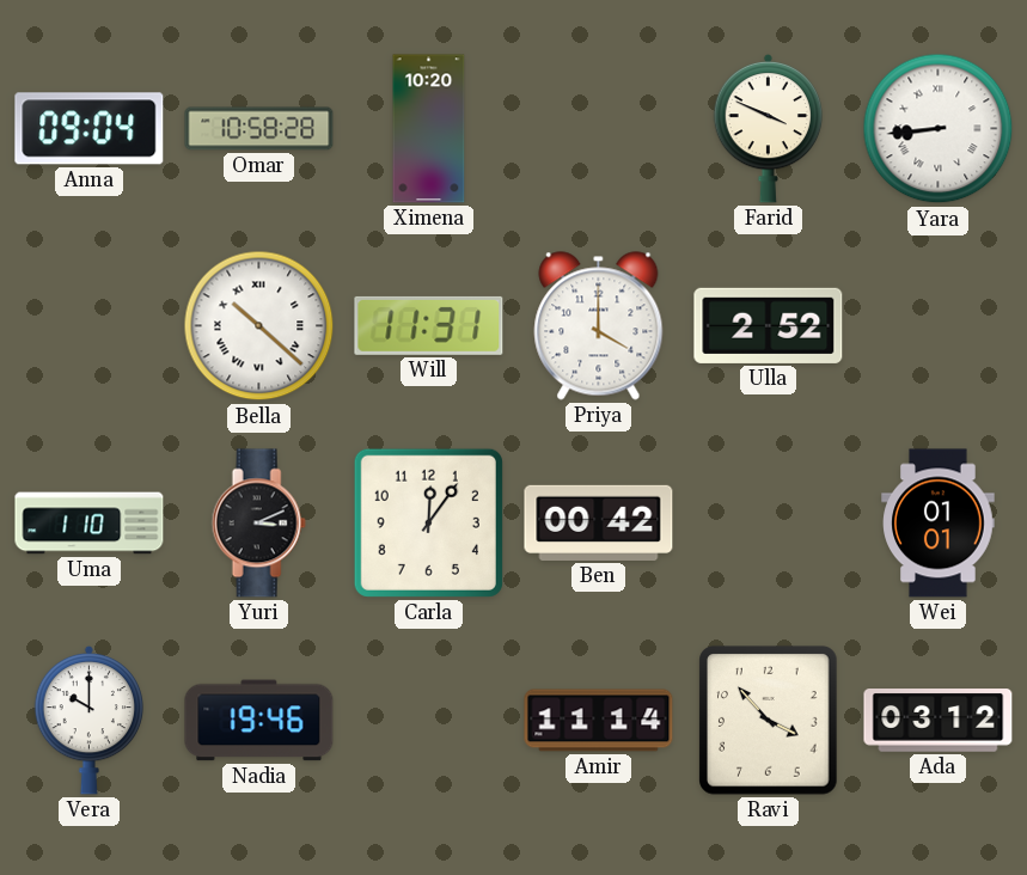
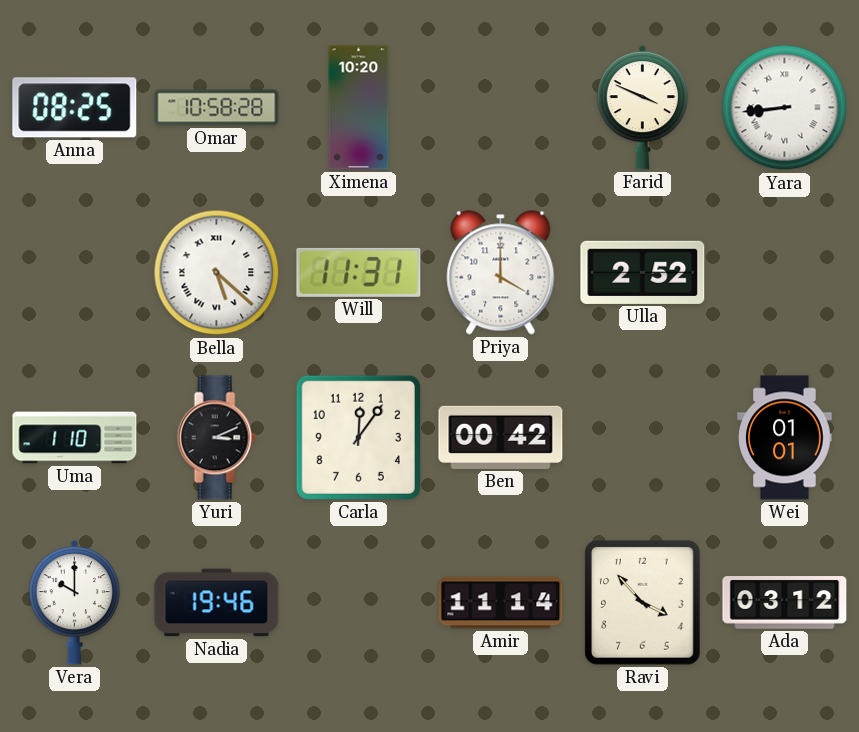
Anna: 09:04 -> 08:25
Bella: 10:22 -> 5:22
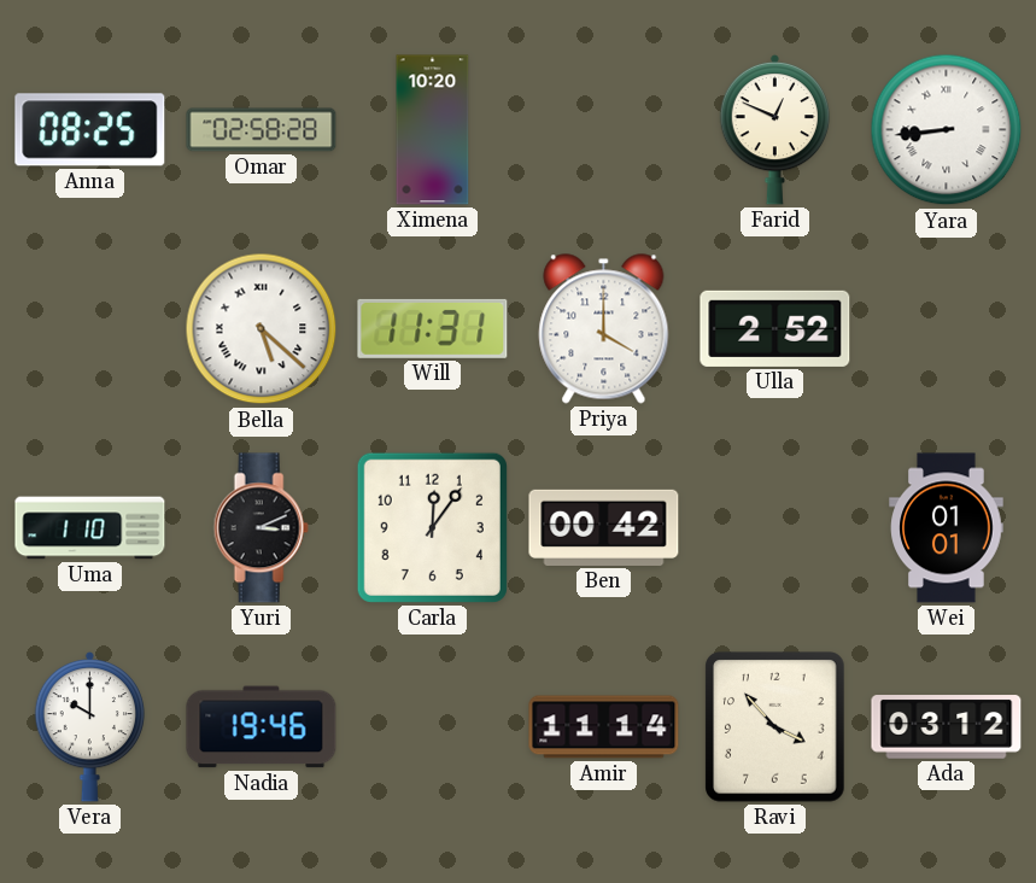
Omar: 10:58 -> 02:58
Farid: 3:49 -> 12:49
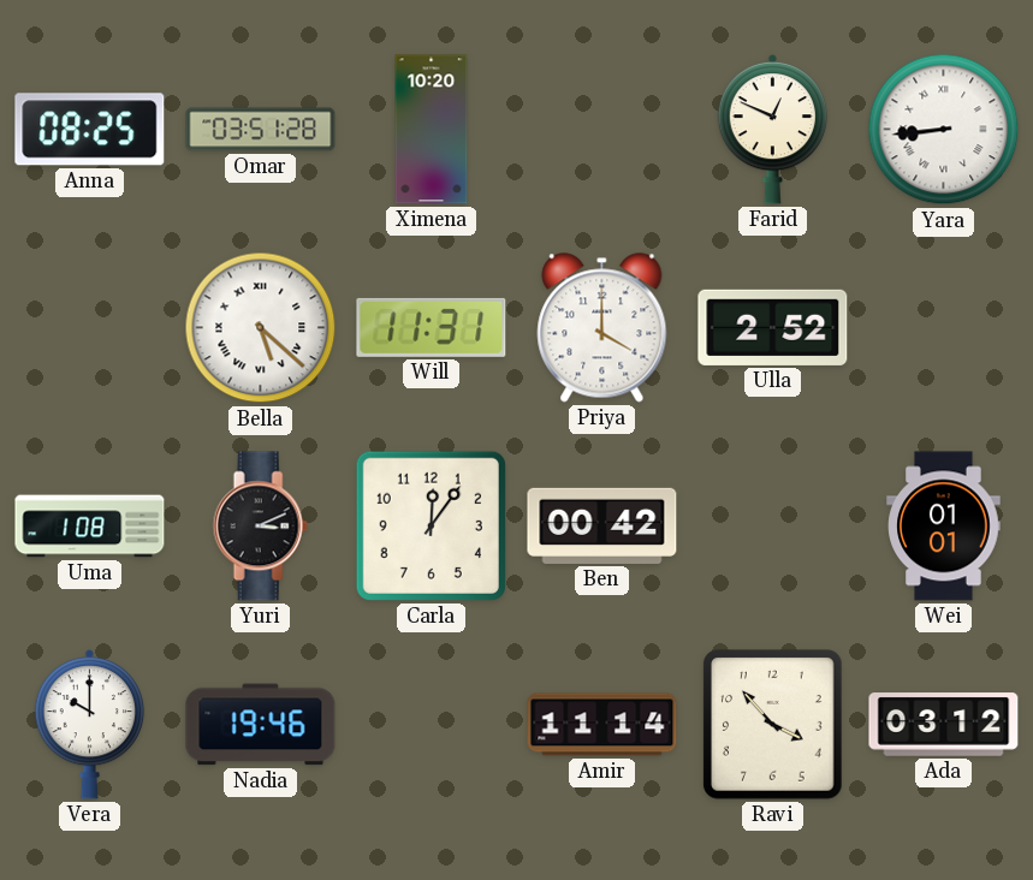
Omar: 02:58 -> 03:51
Uma: 1:10 -> 1:08
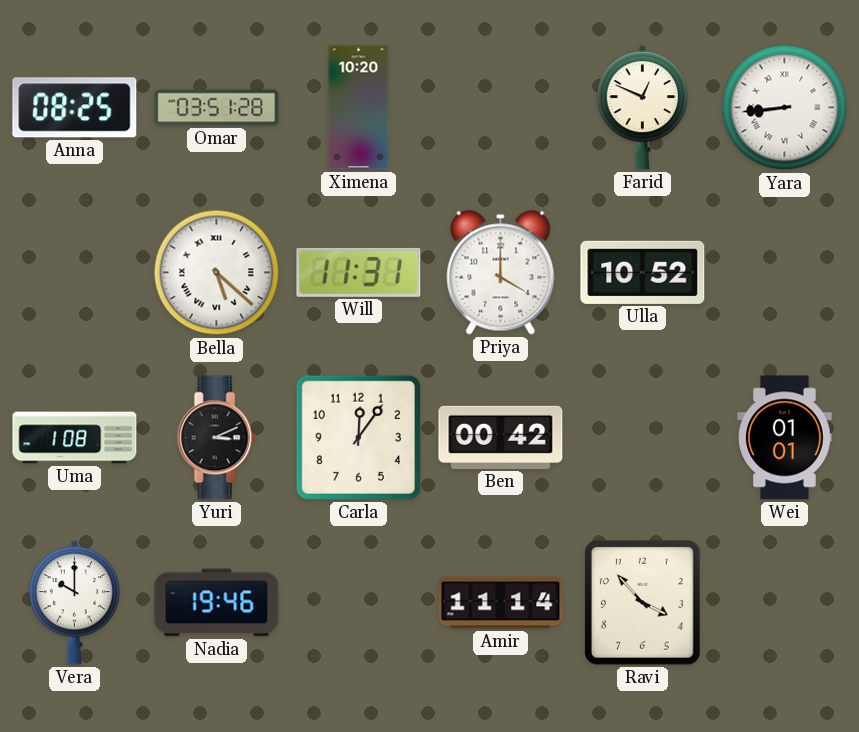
Ulla: 2:52 -> 10:52
Ada: 03:12 -> none
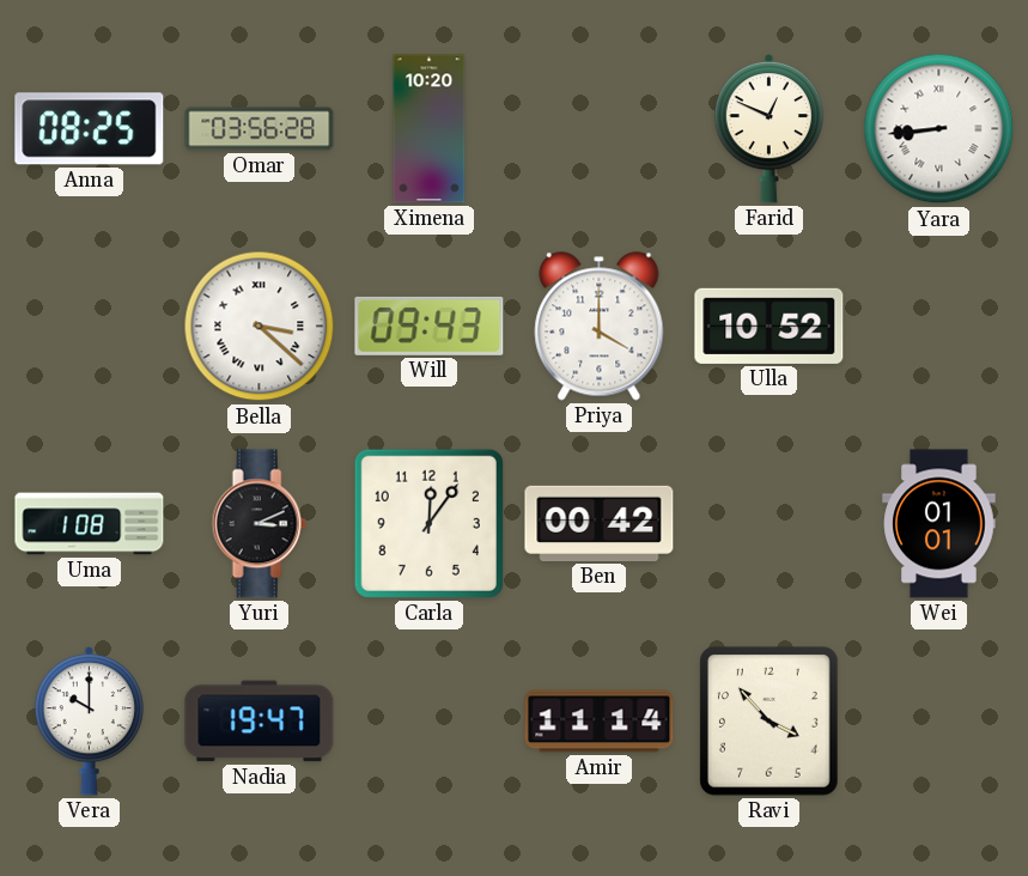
Omar: 03:51 -> 03:56
Bella: 5:22 -> 3:22
Will: 11:31 -> 09:43
Nadia: 19:46 -> 19:47
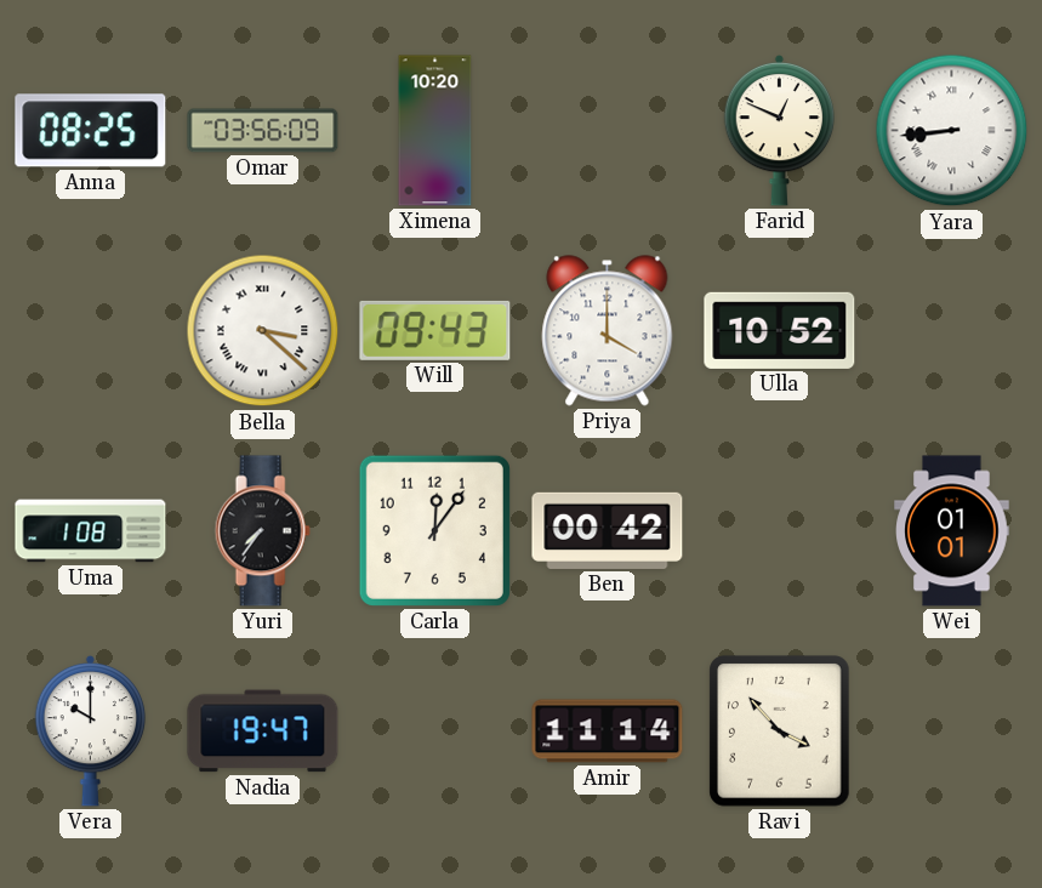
Omar: 03:56:28 -> 03:56:09
Yuri: 3:11 -> 7:36
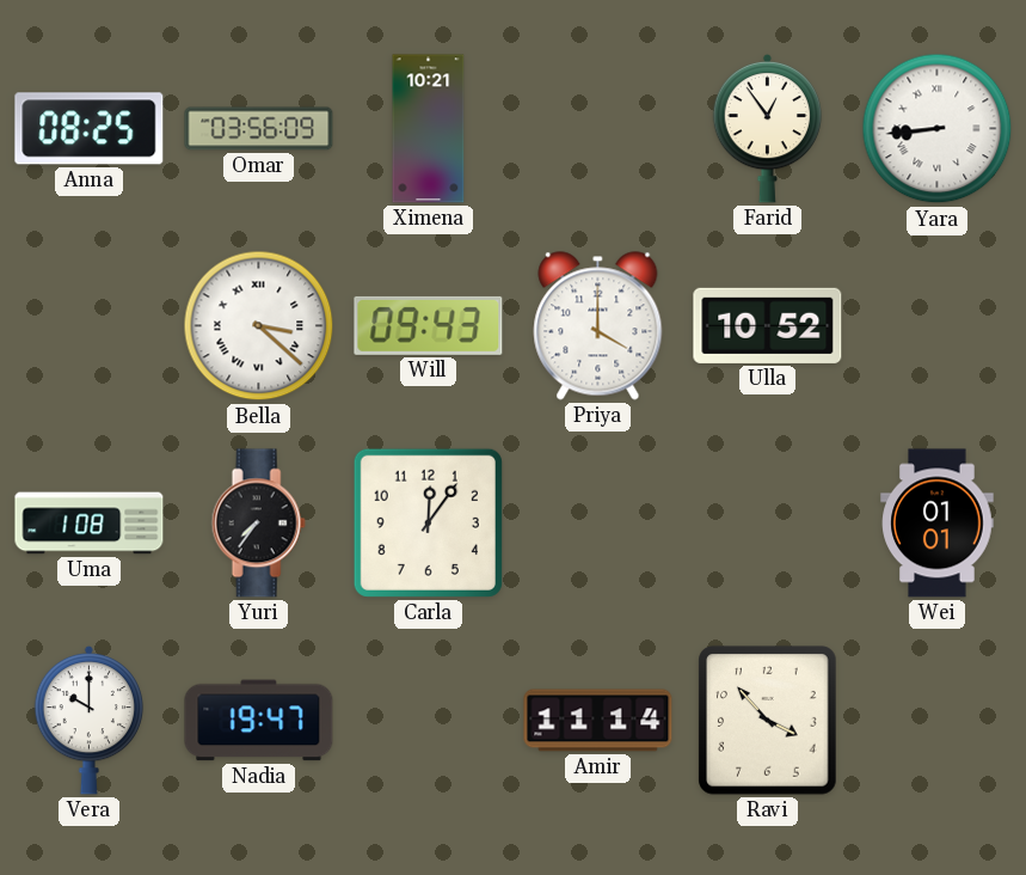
Ximena: 10:20 -> 10:21
Farid: 12:49 -> 12:54
Ben: 00:42 -> none
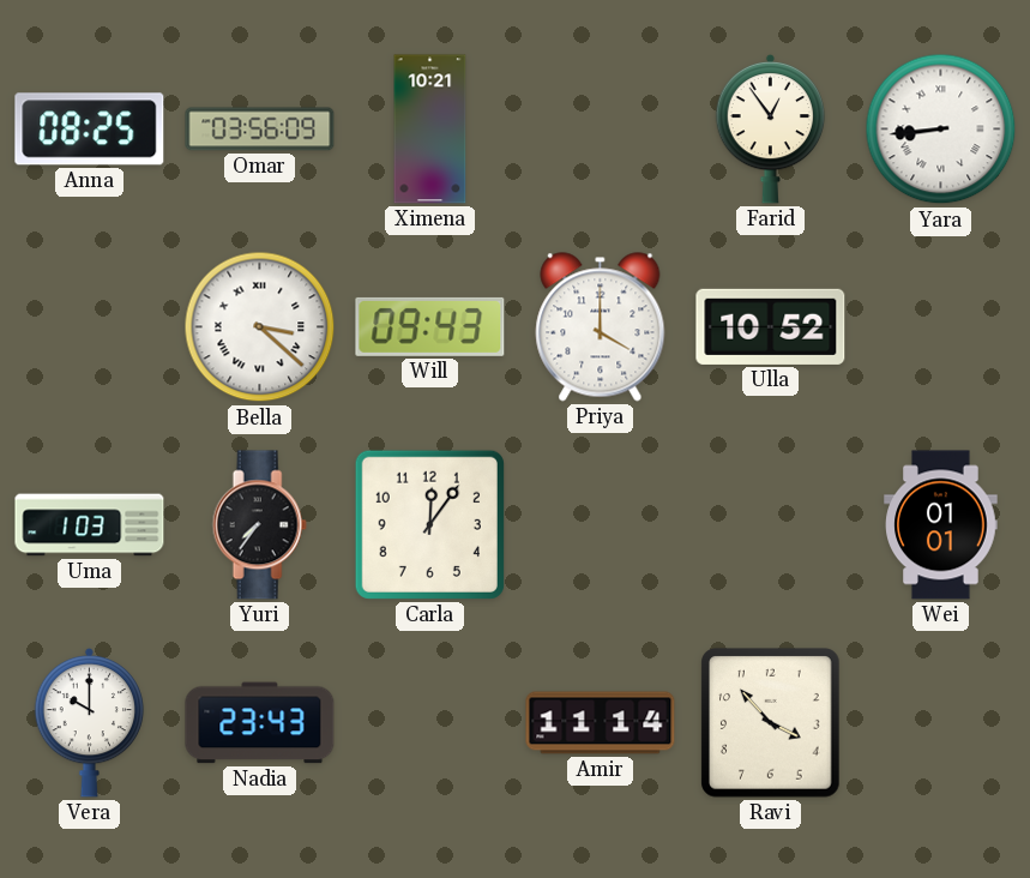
Uma: 1:08 -> 1:03
Nadia: 19:47 -> 23:43
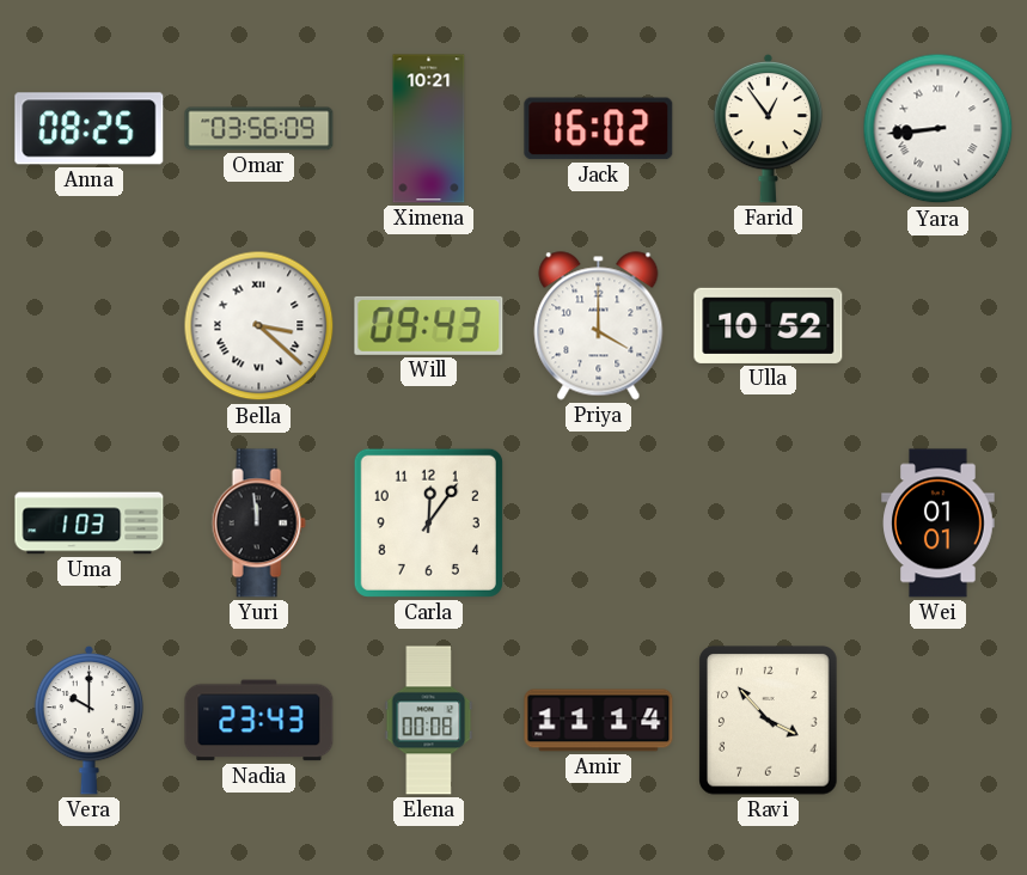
Jack: none -> 16:02
Yuri: 7:36 -> 11:59
Elena: none -> 00:08
